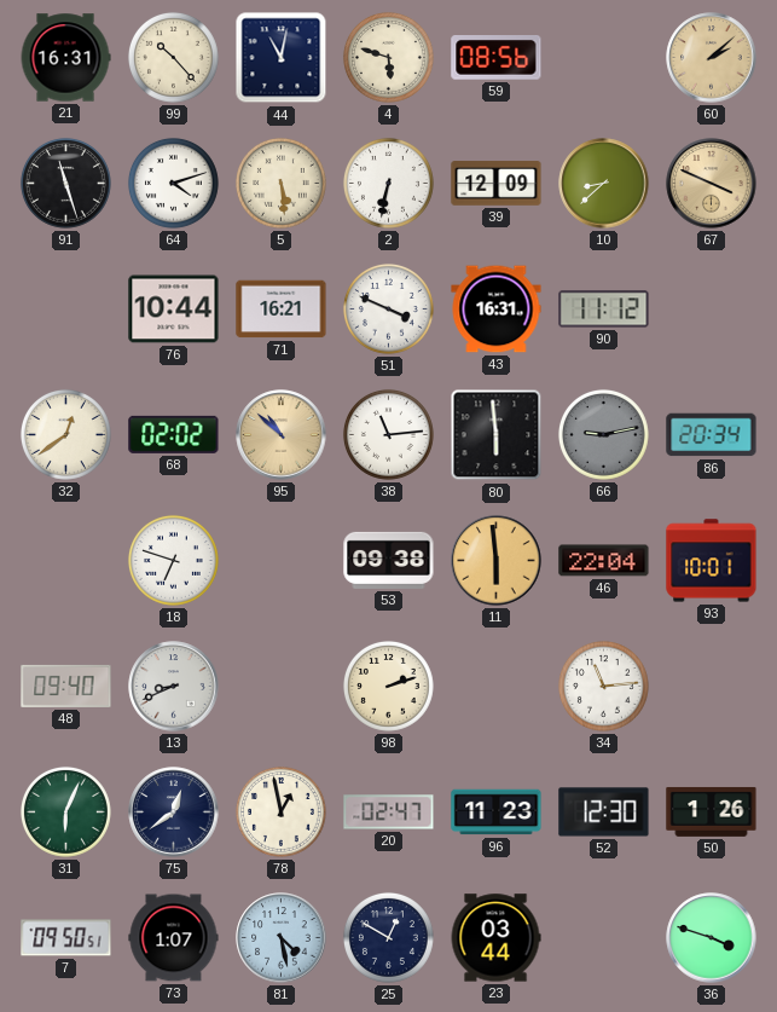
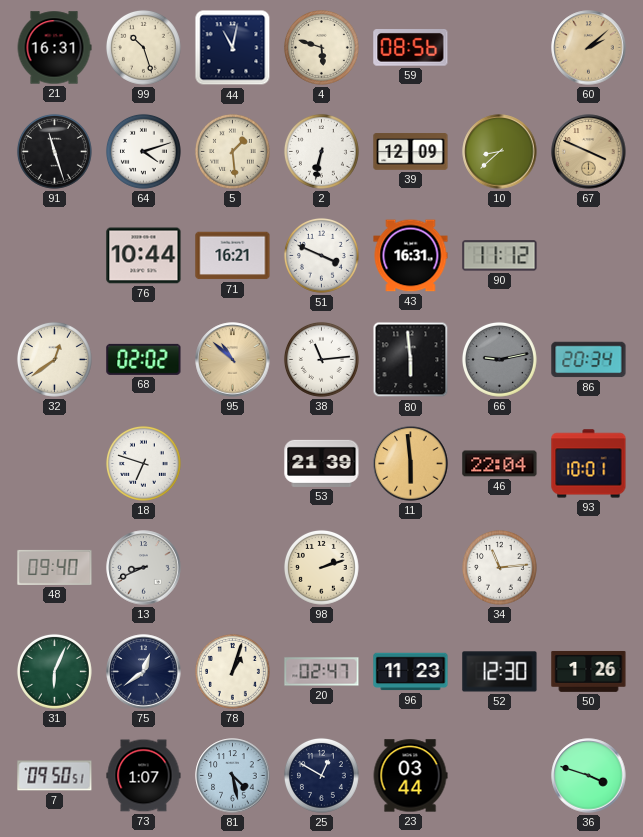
99: 10:23 -> 10:27
5: 5:29 -> 1:29
53: 09:38 -> 21:39
78: 12:58 -> 1:03
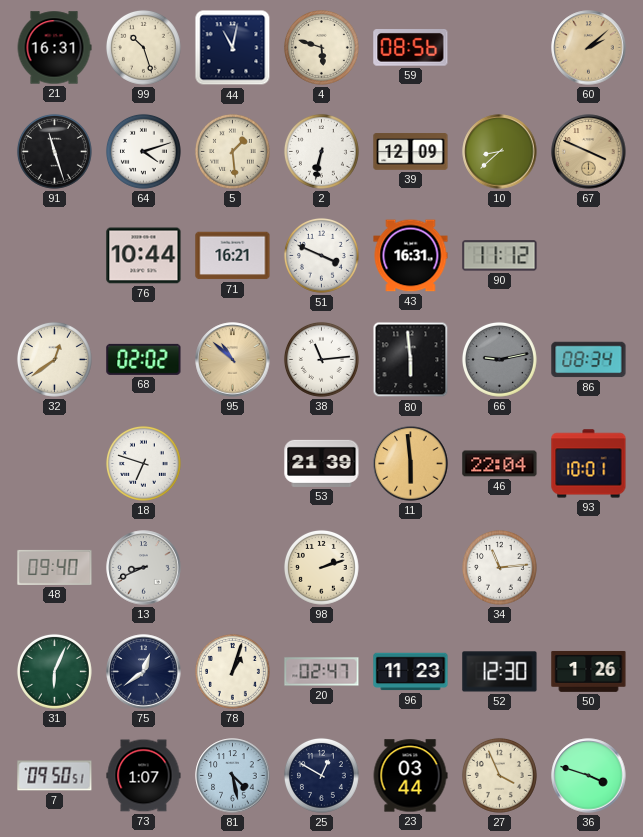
86: 20:34 -> 08:34
27: none -> 3:56
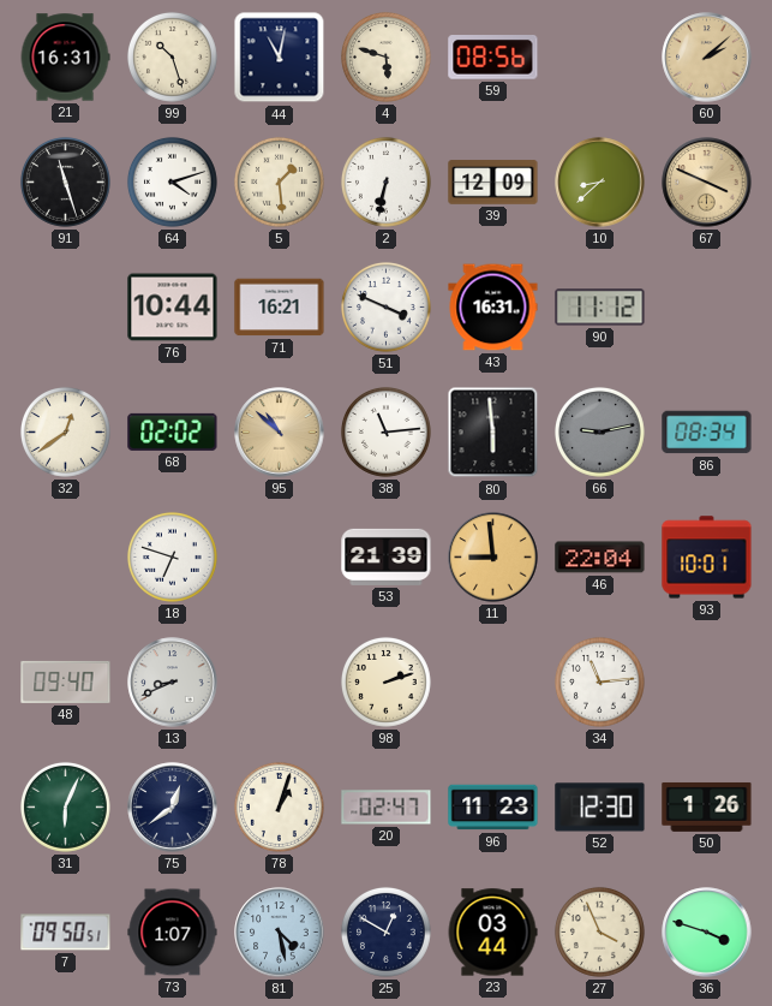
11: 5:59 -> 8:59
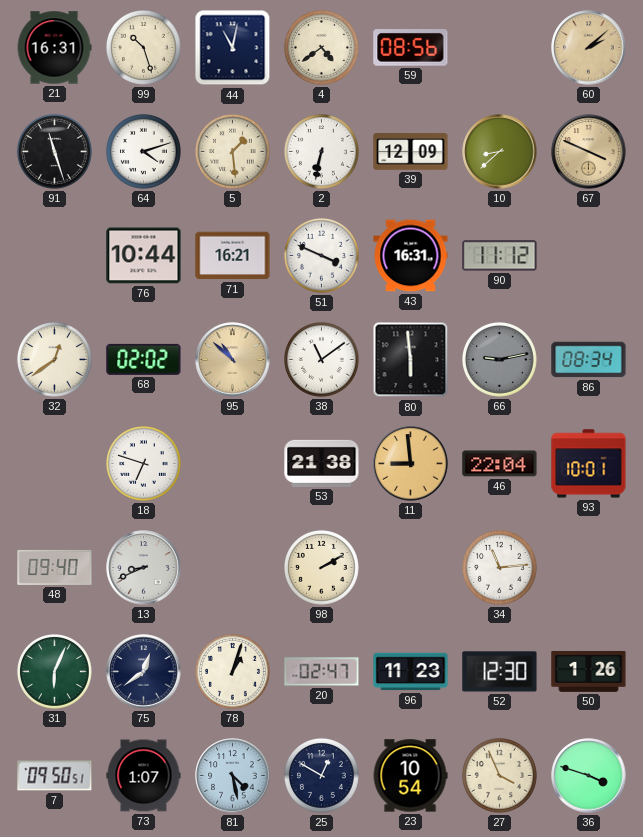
4: 5:48 -> 4:39
38: 11:14 -> 11:09
53: 21:39 -> 21:38
98: 2:12 -> 2:10
23: 03:44 -> 10:54
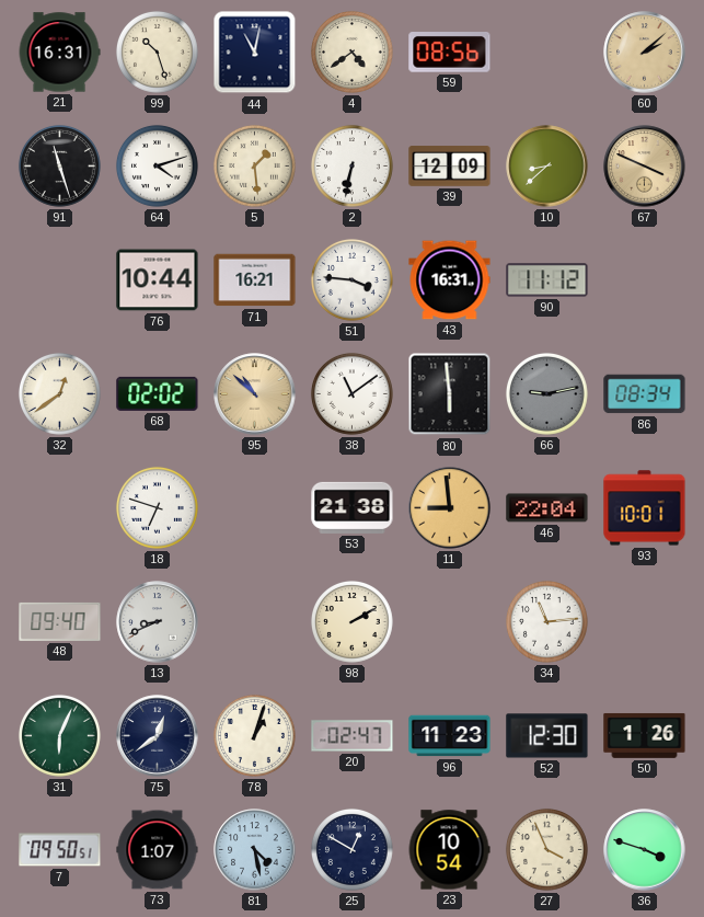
51: 3:49 -> 3:46
